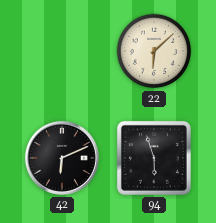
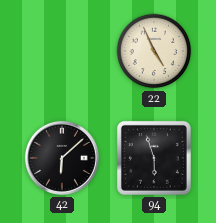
22: 6:08 -> 4:56
42: 6:11 -> 6:08
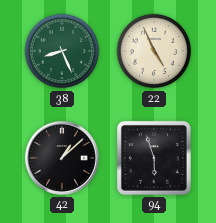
38: none -> 8:26
42: 6:08 -> 1:08
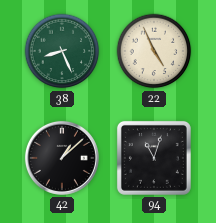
94: 5:57 -> 11:03
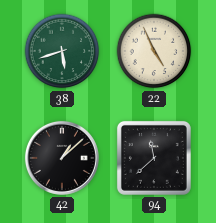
38: 8:26 -> 5:42
94: 11:03 -> 11:38
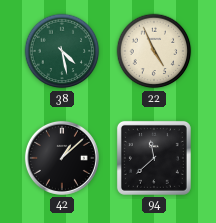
38: 5:42 -> 4:28
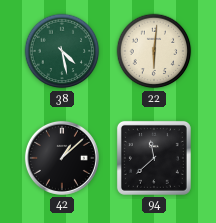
22: 4:56 -> 6:01
